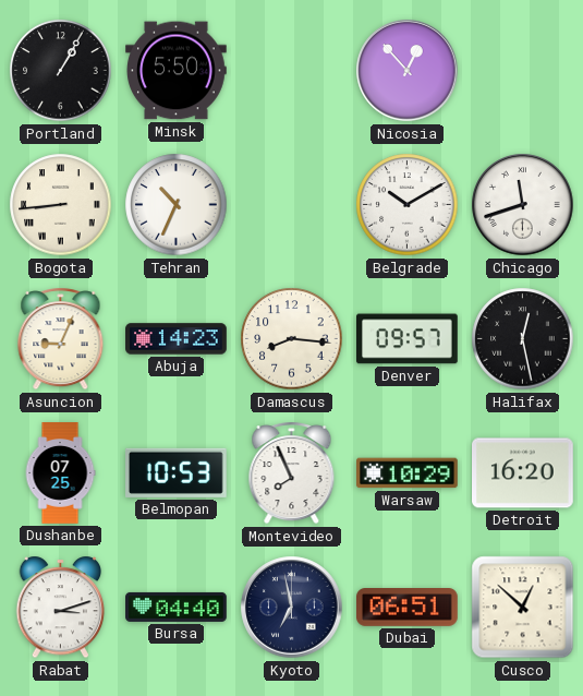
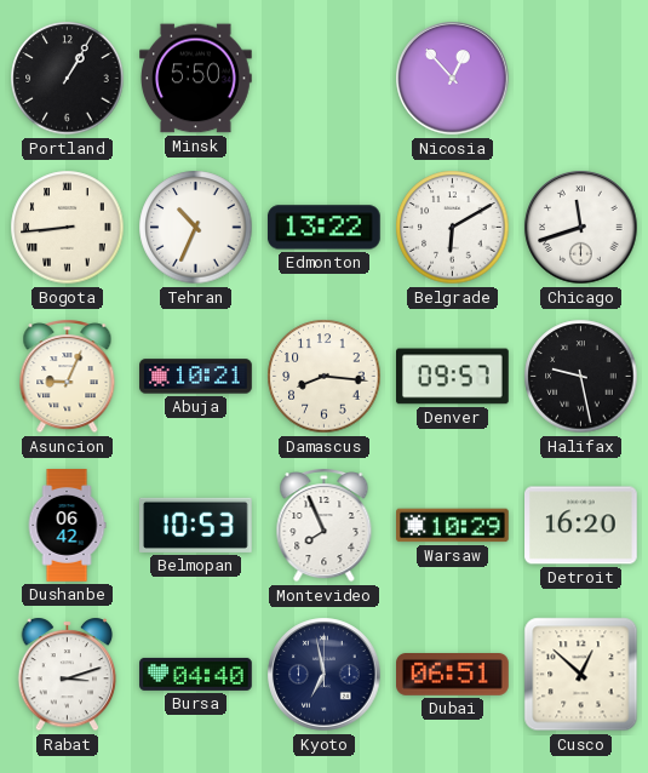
Edmonton: none -> 13:22
Belgrade: 10:10 -> 6:10
Abuja: 14:23 -> 10:21
Halifax: 12:28 -> 9:28
Dushanbe: 07:25 -> 06:42
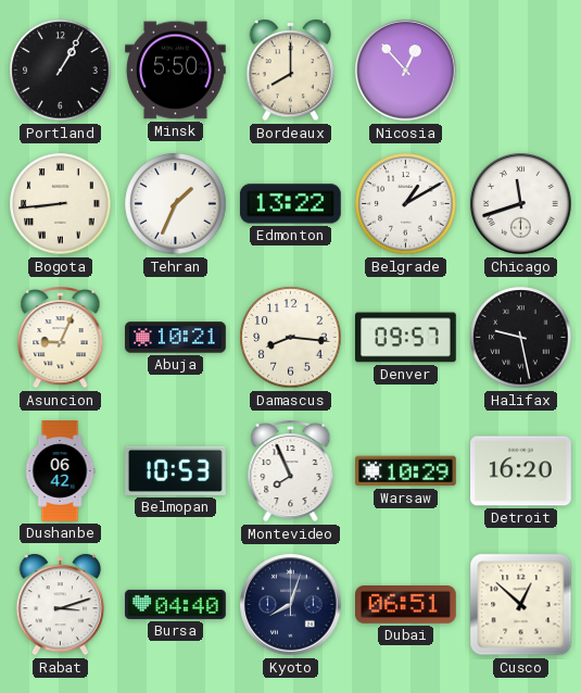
Bordeaux: none -> 8:00
Tehran: 10:34 -> 1:34
Belgrade: 6:10 -> 1:10
Kyoto: 6:58 -> 8:03
